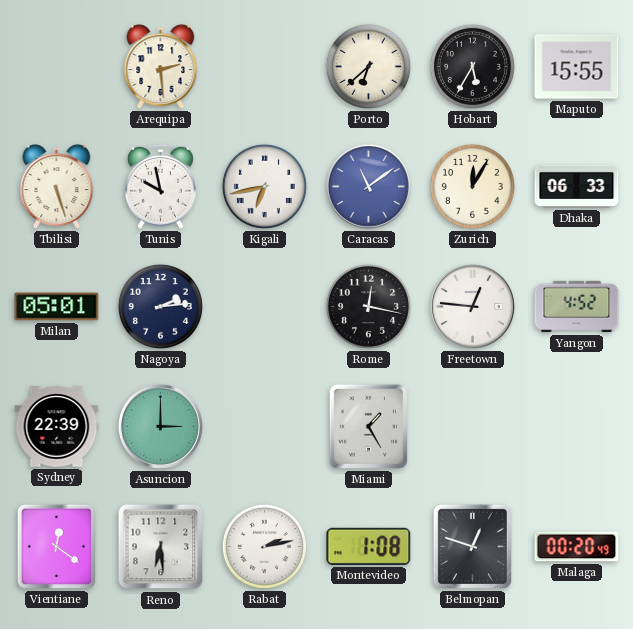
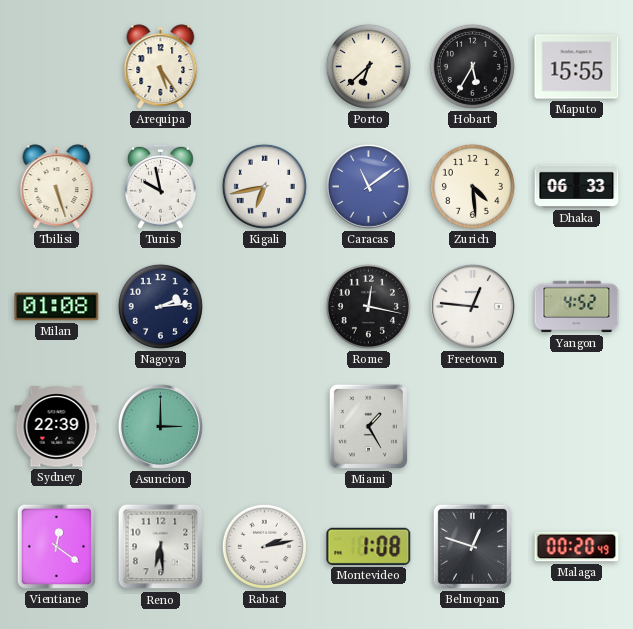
Arequipa: 2:29 -> 5:24
Zurich: 12:05 -> 4:29
Milan: 05:01 -> 01:08
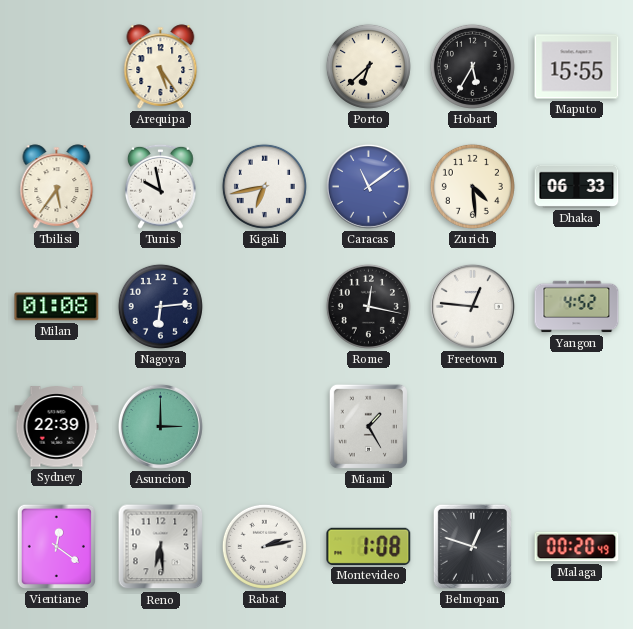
Tbilisi: 5:27 -> 5:36
Nagoya: 2:14 -> 6:14
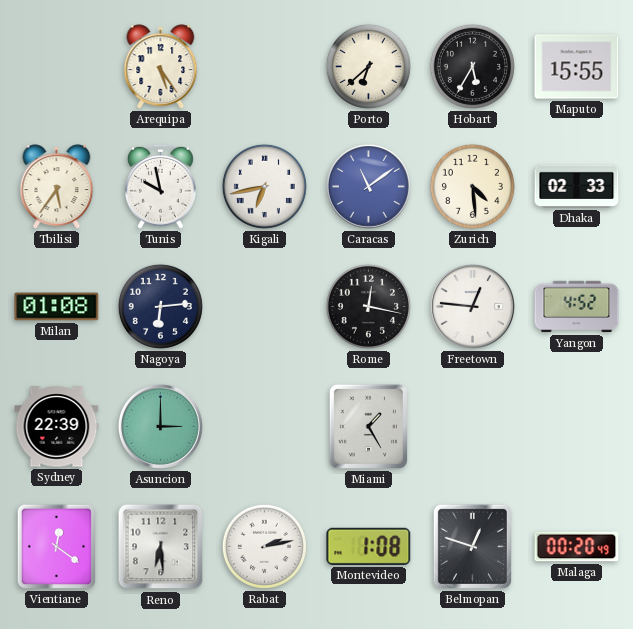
Dhaka: 06:33 -> 02:33
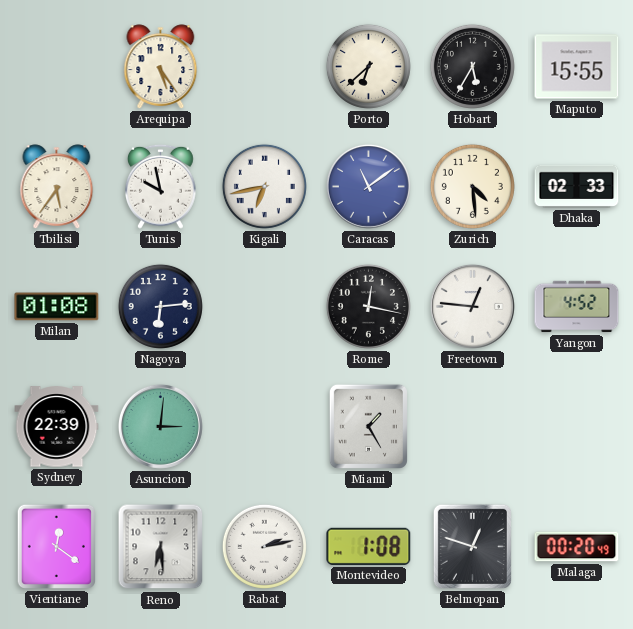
Asuncion: 3:00 -> 3:01
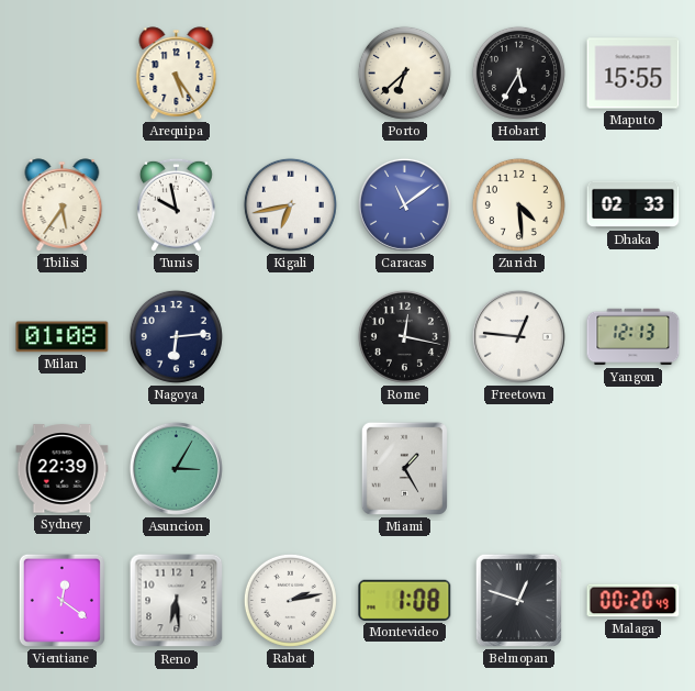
Yangon: 4:52 -> 12:13
Asuncion: 3:01 -> 3:05
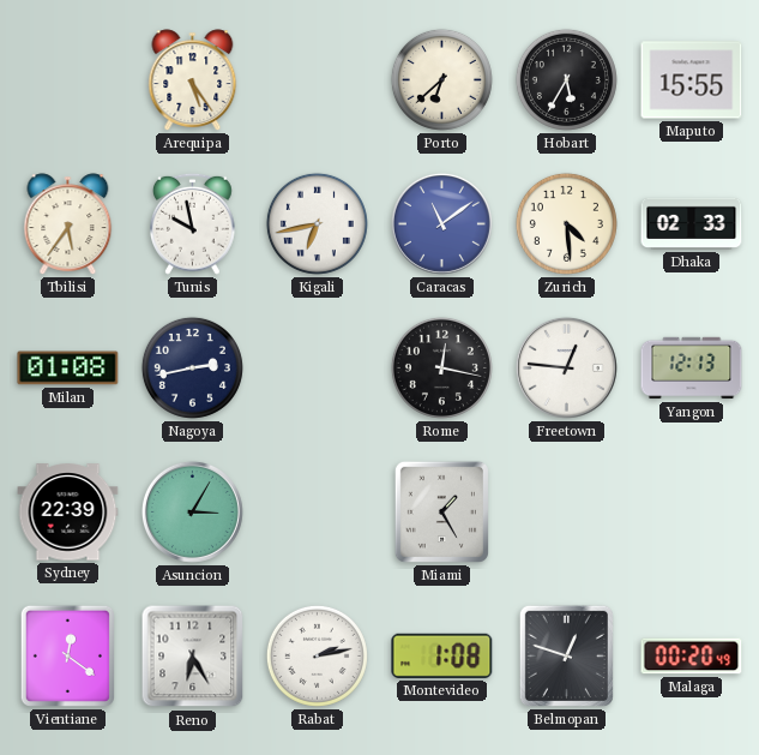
Nagoya: 6:14 -> 2:43
Reno: 6:29 -> 6:25
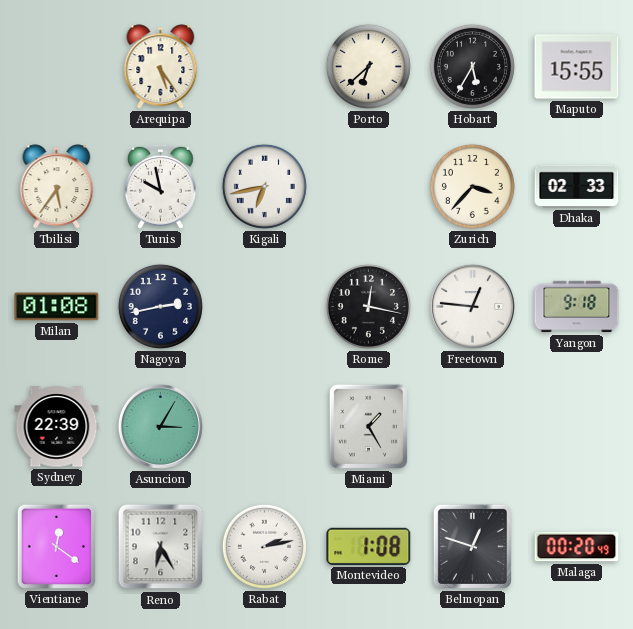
Caracas: 11:09 -> none
Zurich: 4:29 -> 3:37
Yangon: 12:13 -> 9:18
